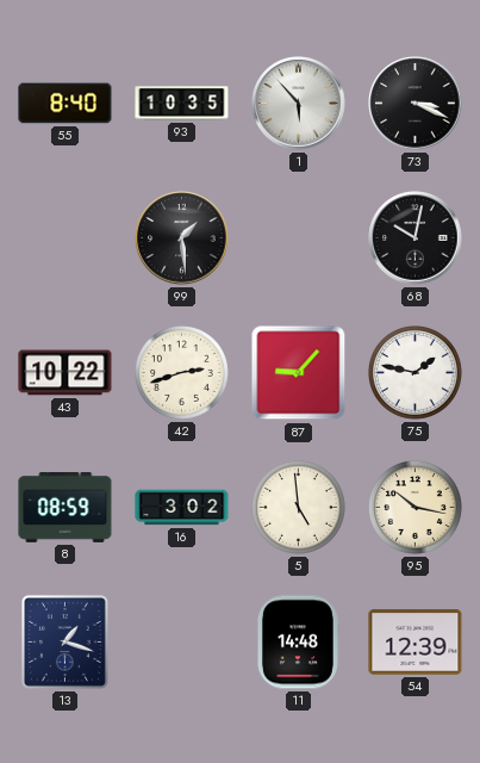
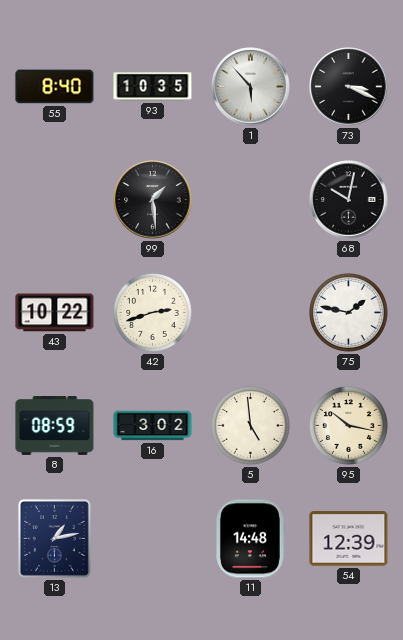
87: 9:07 -> none
13: 1:18 -> 1:13
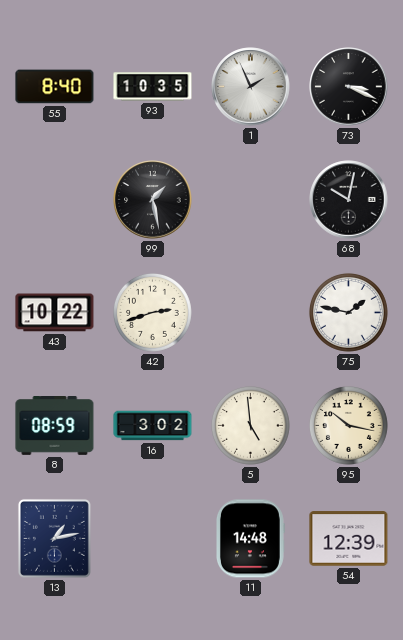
1: 5:53 -> 1:56
99: 1:29 -> 1:28
